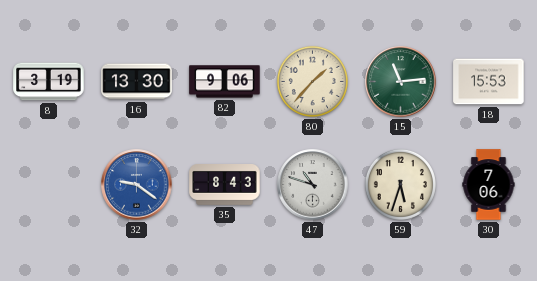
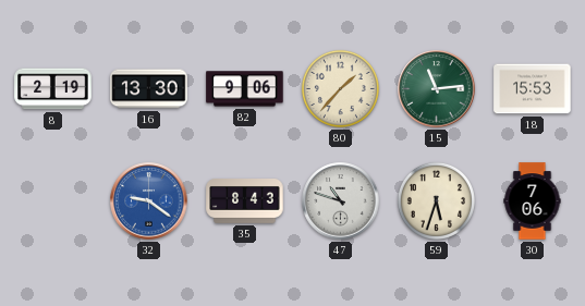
8: 3:19 -> 2:19
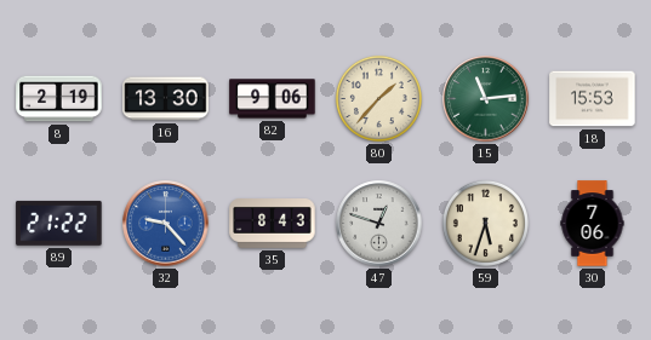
89: none -> 21:22
32: 9:21 -> 9:23
47: 10:48 -> 12:48
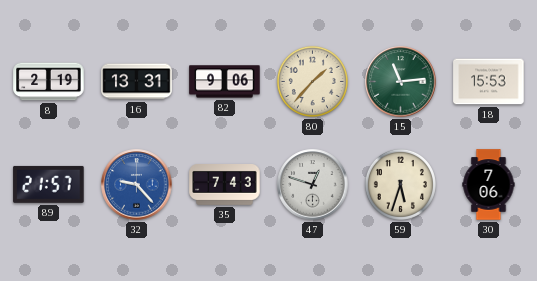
16: 13:30 -> 13:31
89: 21:22 -> 21:57
35: 8:43 -> 7:43
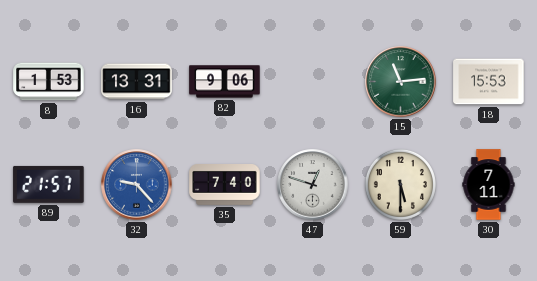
8: 2:19 -> 1:53
80: 1:37 -> none
35: 7:43 -> 7:40
59: 5:33 -> 5:30
30: 7:06 -> 7:11
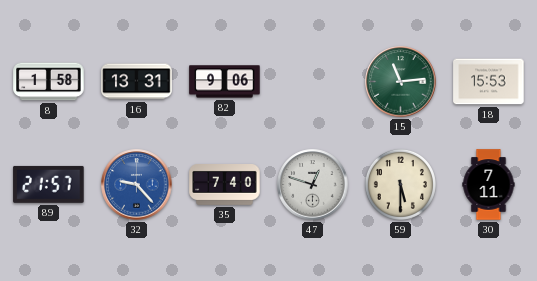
8: 1:53 -> 1:58
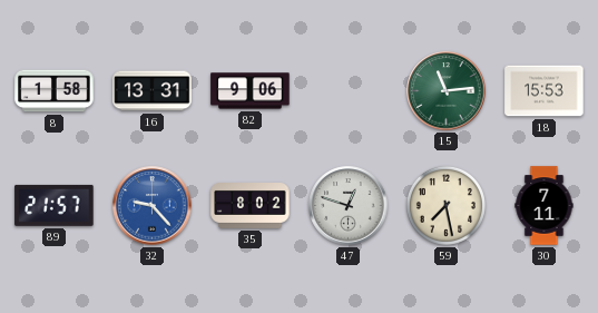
35: 7:40 -> 8:02
59: 5:30 -> 7:28
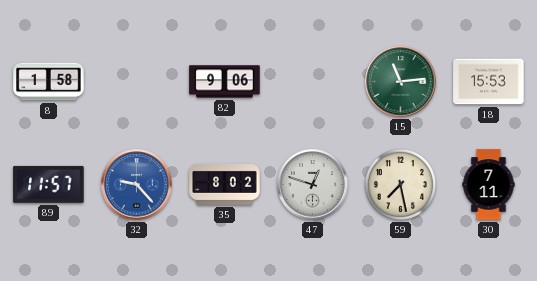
16: 13:31 -> none
89: 21:57 -> 11:57
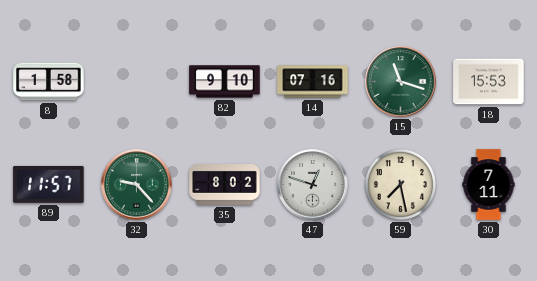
82: 9:06 -> 9:10
14: none -> 07:16
15: 11:14 -> 11:18
32 dial: blue -> green
